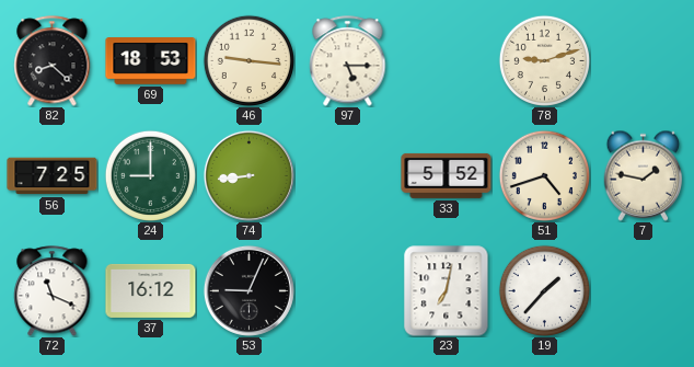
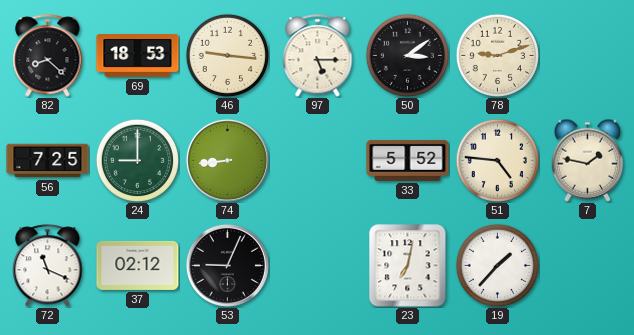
50: none -> 3:09
51: 4:42 -> 4:46
37: 16:12 -> 02:12
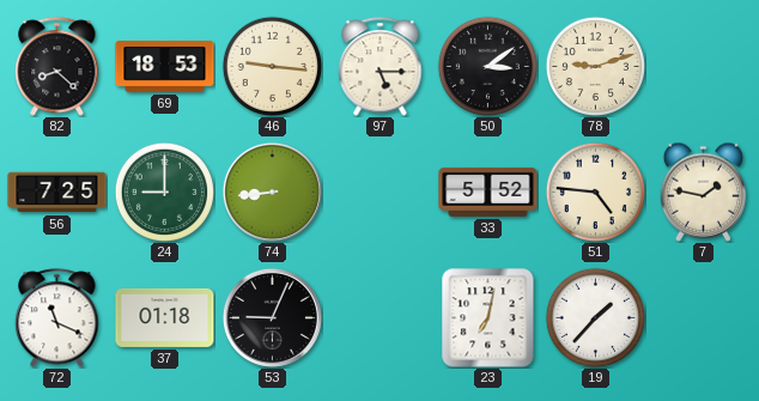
37: 02:12 -> 01:18
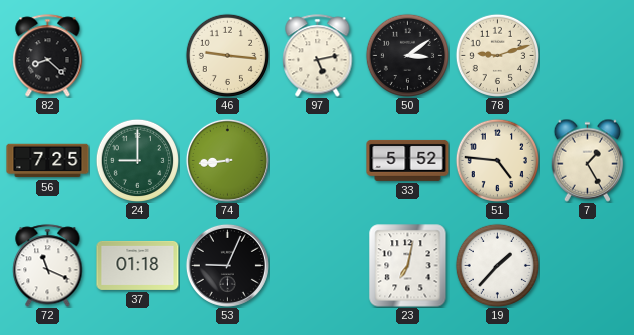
69: 18:53 -> none
97: 5:15 -> 5:13
7: 1:47 -> 1:25
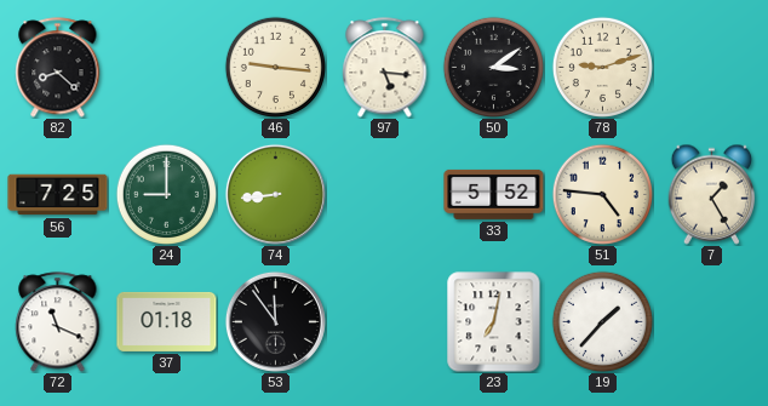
97: 5:13 -> 5:16
53: 9:04 -> 11:54
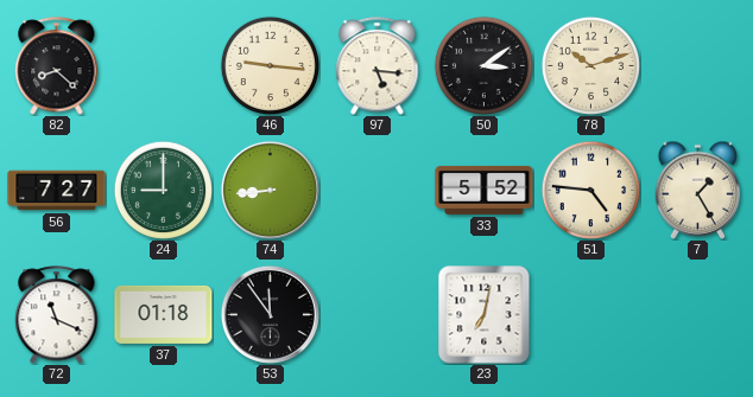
78: 9:12 -> 10:12
56: 7:25 -> 7:27
19: 1:37 -> none
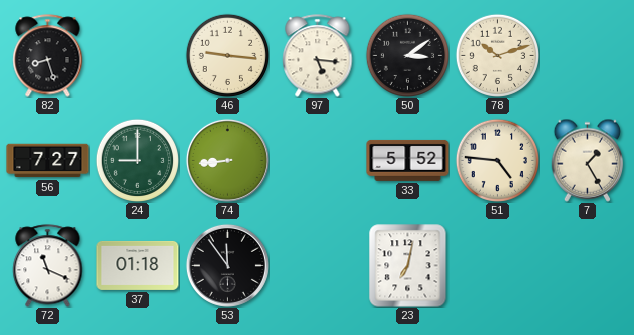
82: 8:22 -> 8:27
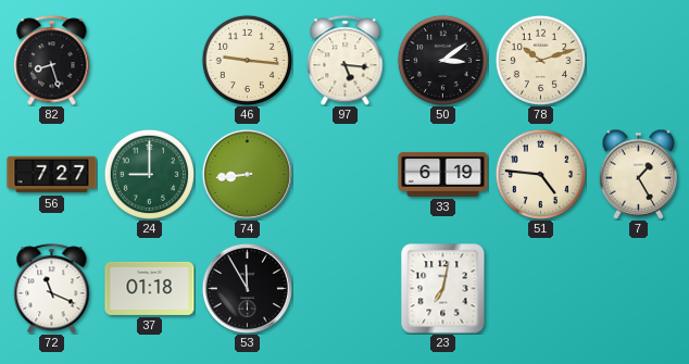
33: 5:52 -> 6:19
53: 11:54 -> 11:55
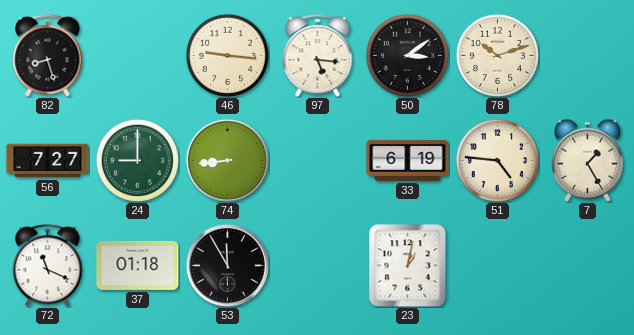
23: 7:02 -> 1:02
